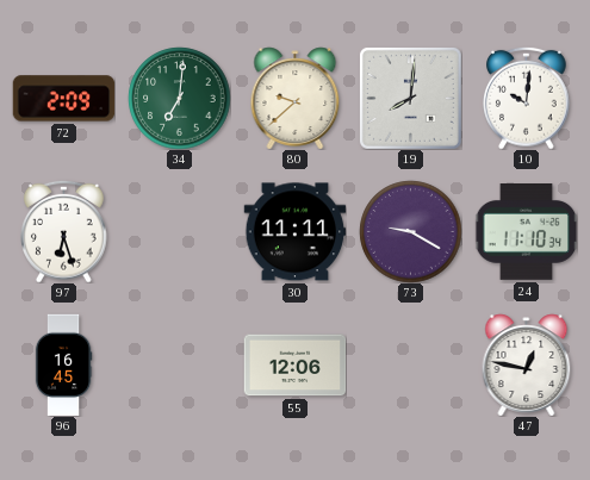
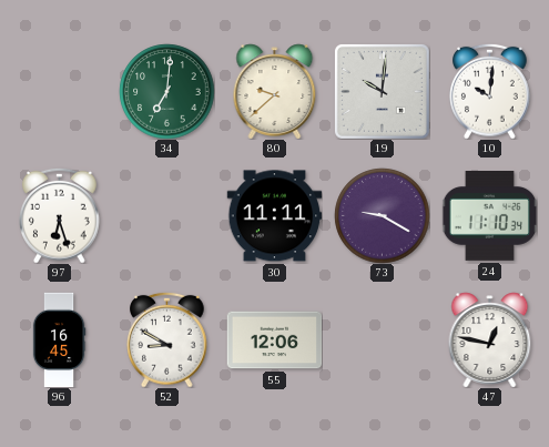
72: 2:09 -> none
19: 8:01 -> 10:01
52: none -> 8:50
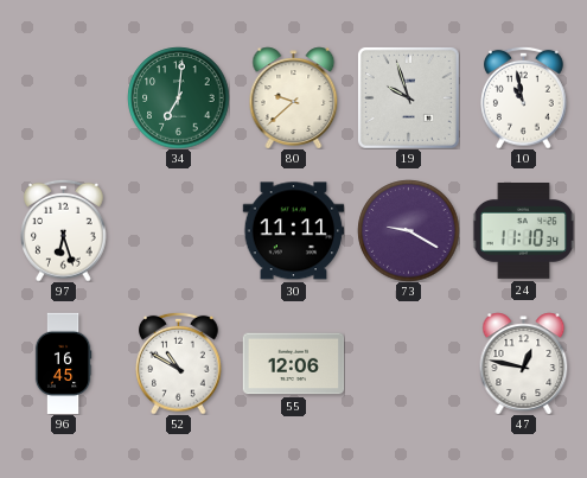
19: 10:01 -> 9:57
10: 10:01 -> 10:58
52: 8:50 -> 10:50
